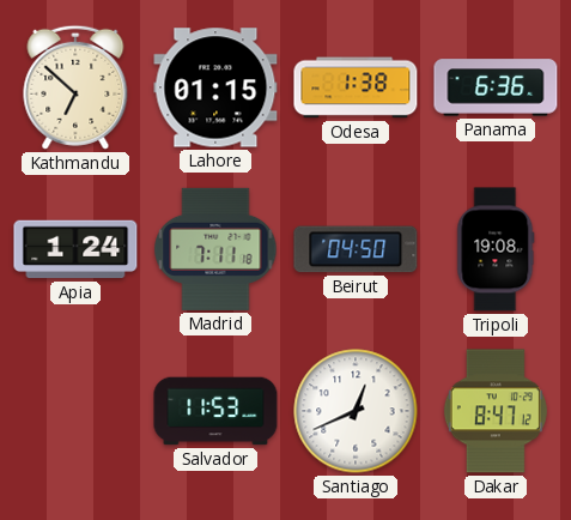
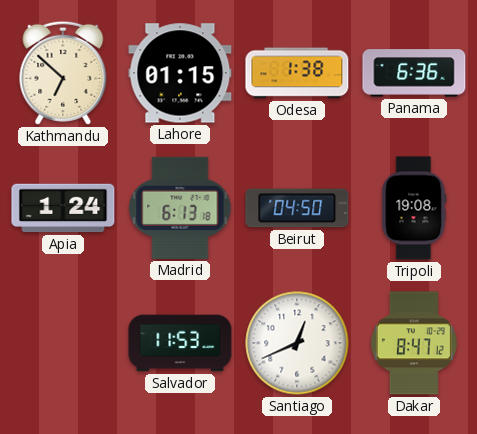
Madrid: 7:11 -> 6:13
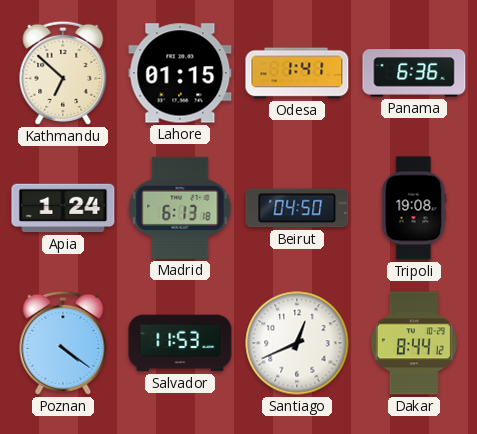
Odesa: 1:38 -> 1:41
Poznan: none -> 4:21
Dakar: 8:47 -> 8:44
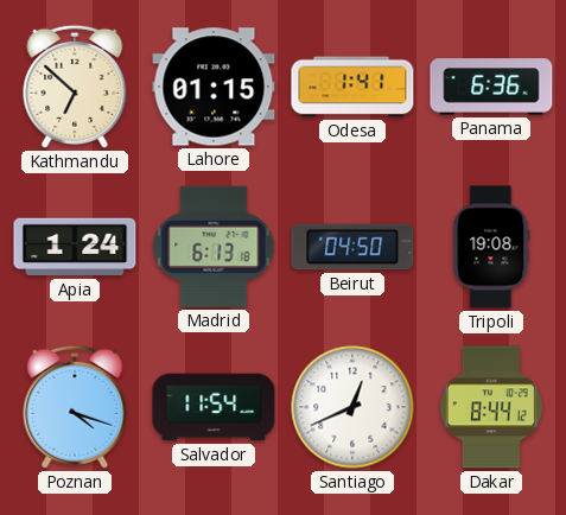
Poznan: 4:21 -> 4:18
Salvador: 11:53 -> 11:54
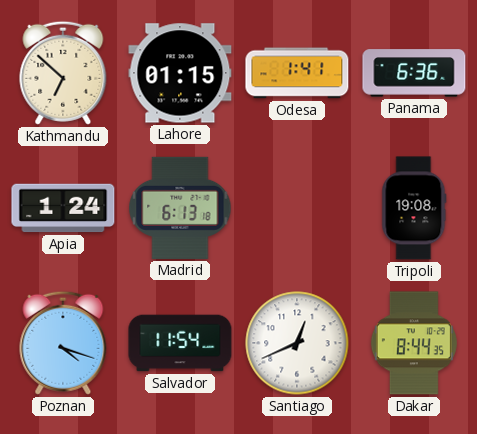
Beirut: 04:50 -> none
Dakar: 8:44:12 -> 8:44:35
